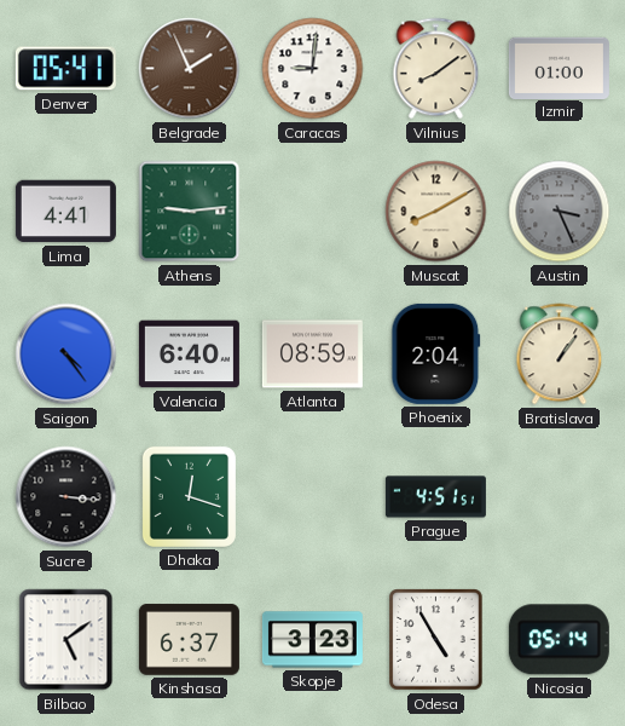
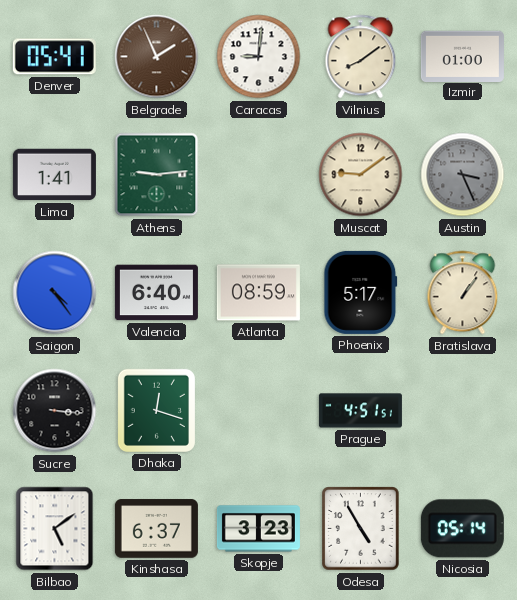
Lima: 4:41 -> 1:41
Muscat: 8:10 -> 9:09
Phoenix: 2:04 -> 5:17
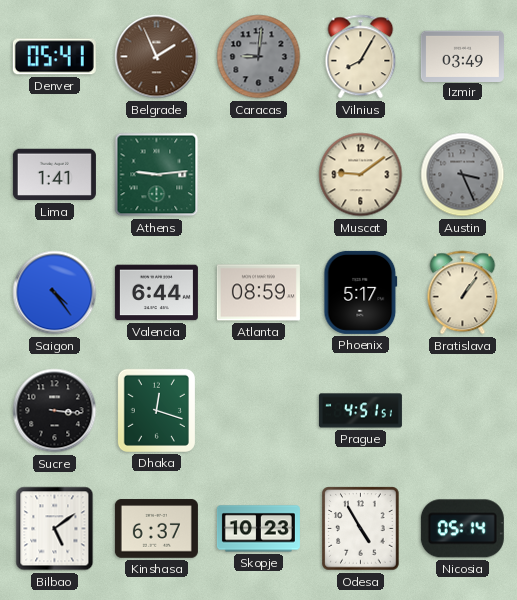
Caracas dial: white -> grey
Vilnius: 8:09 -> 8:05
Izmir: 01:00 -> 03:49
Valencia: 6:40 -> 6:44
Skopje: 3:23 -> 10:23
